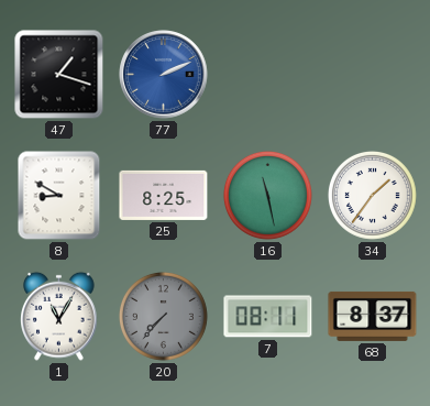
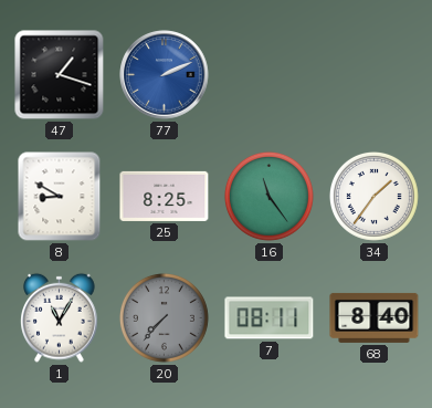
16: 11:28 -> 11:24
68: 8:37 -> 8:40
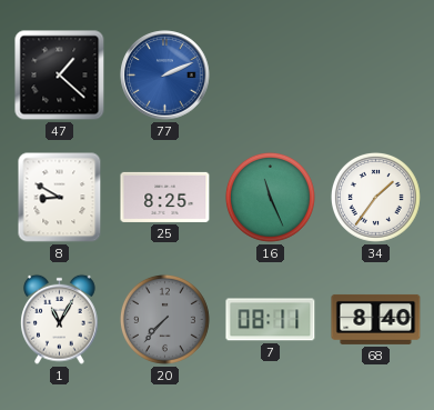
47: 1:18 -> 1:22
16: 11:24 -> 11:26
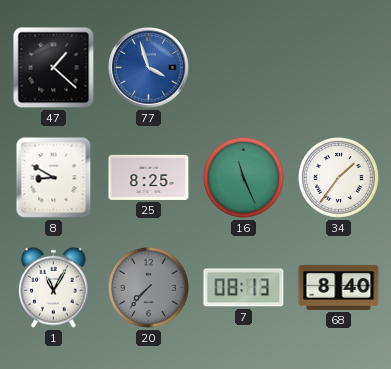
77: 2:11 -> 3:57
7: 08:11 -> 08:13
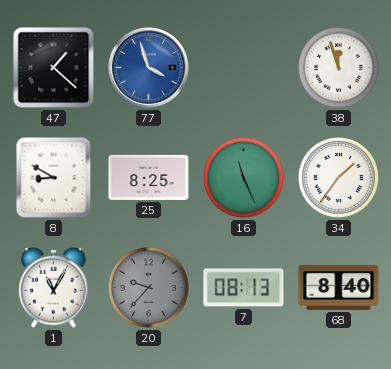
38: none -> 11:57
20: 7:37 -> 9:37
